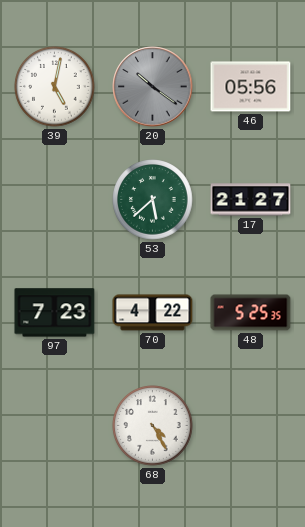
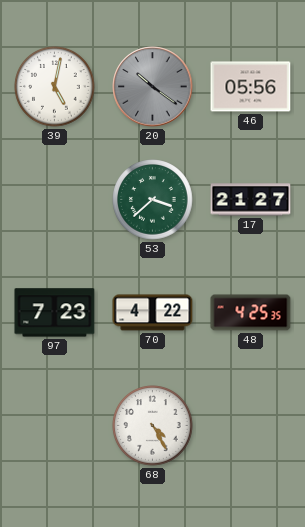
53: 5:38 -> 3:38
48: 5:25 -> 4:25
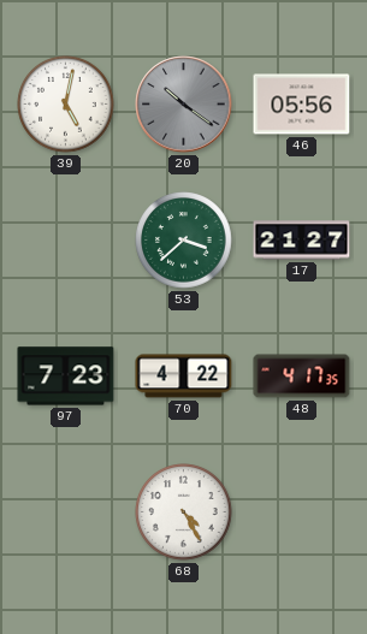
48: 4:25 -> 4:17
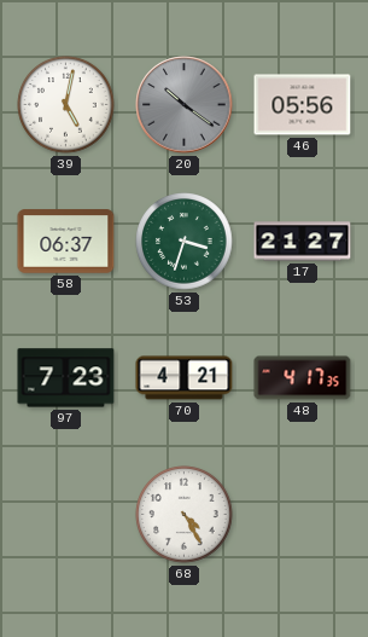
58: none -> 06:37
53: 3:38 -> 3:33
70: 4:22 -> 4:21
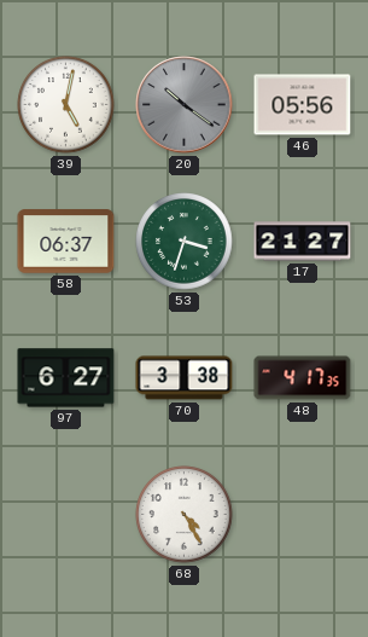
97: 7:23 -> 6:27
70: 4:21 -> 3:38
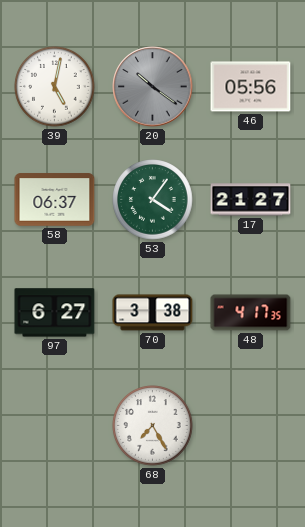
53: 3:33 -> 4:06
68: 4:25 -> 7:25
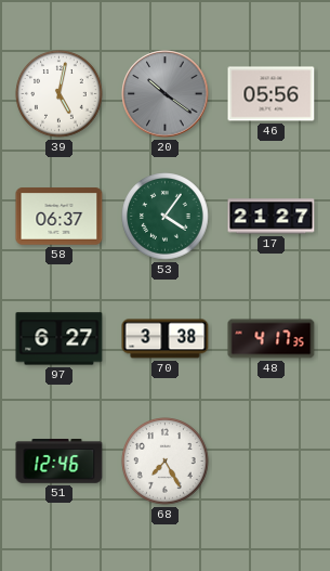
51: none -> 12:46
